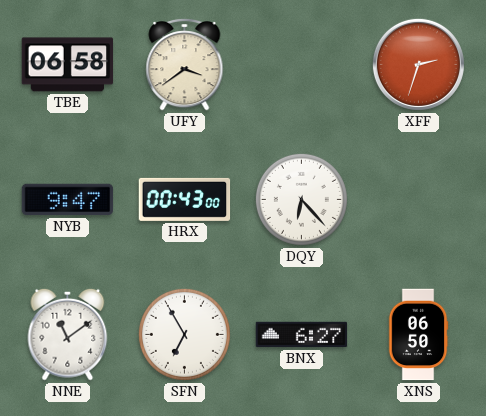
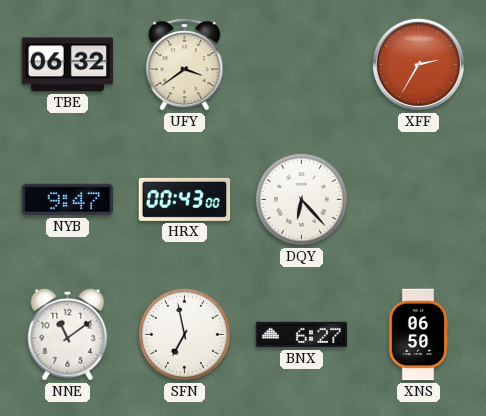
TBE: 06:58 -> 06:32
XFF: 2:33 -> 2:35
SFN: 6:55 -> 6:58
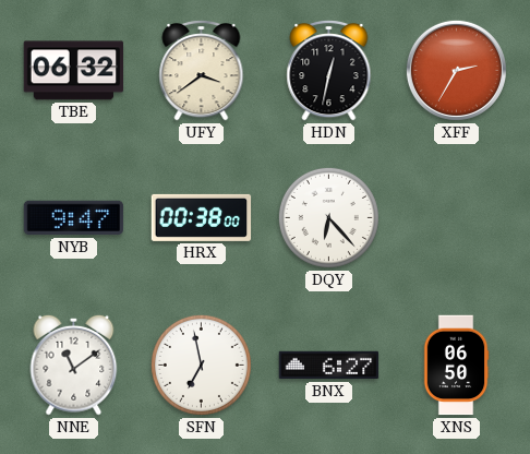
HDN: none -> 12:32
HRX: 00:43 -> 00:38
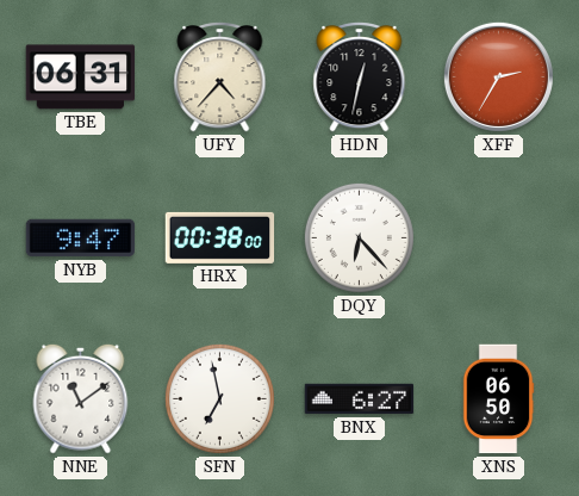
TBE: 06:32 -> 06:31
UFY: 3:39 -> 4:37
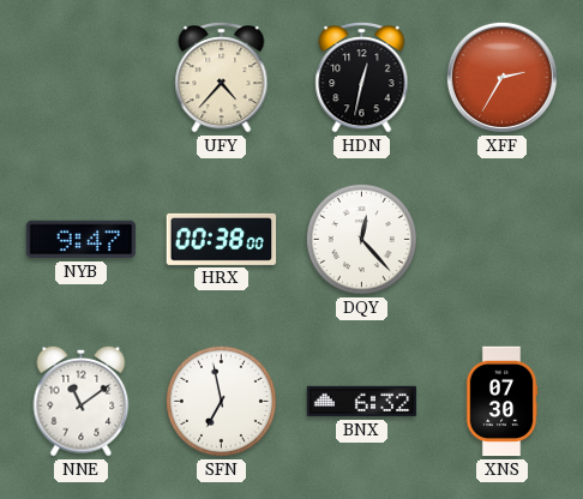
TBE: 06:31 -> none
DQY: 6:23 -> 12:23
BNX: 6:27 -> 6:32
XNS: 06:50 -> 07:30
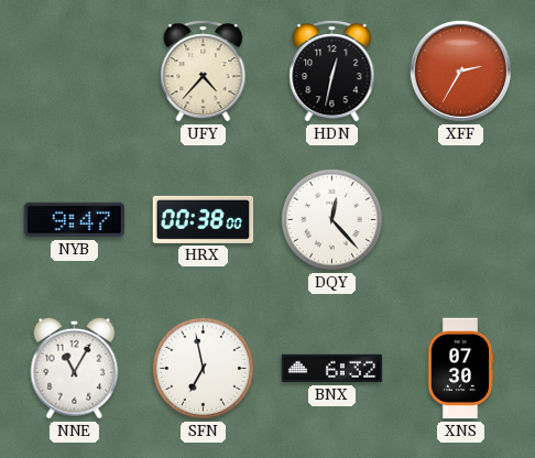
NNE: 11:09 -> 11:05
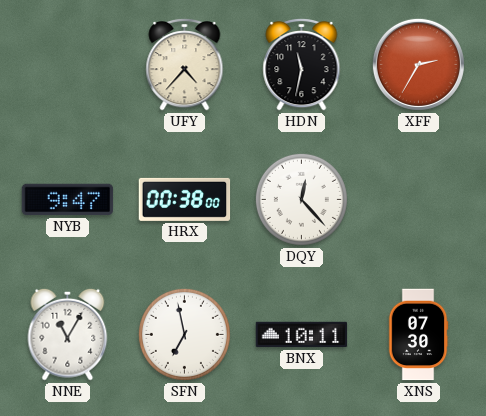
HDN: 12:32 -> 11:32
BNX: 6:32 -> 10:11
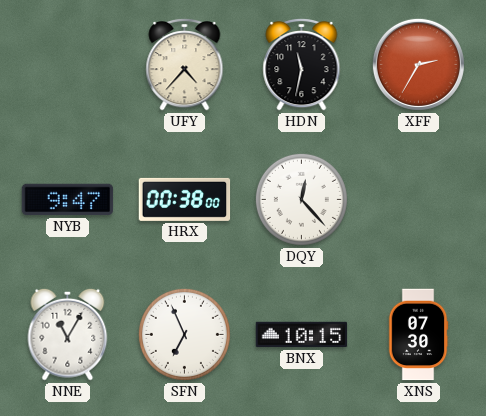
SFN: 6:58 -> 6:56
BNX: 10:11 -> 10:15
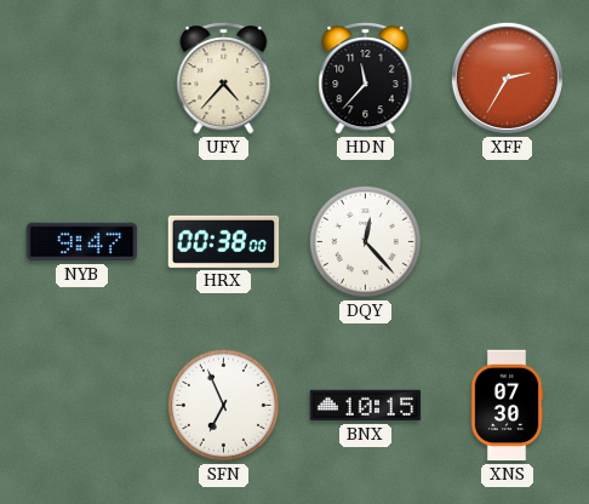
HDN: 11:32 -> 11:37
NNE: 11:05 -> none
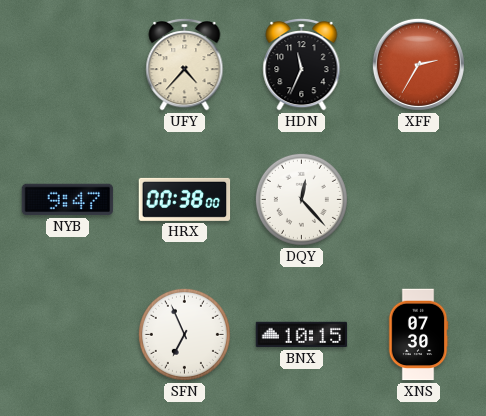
HDN: 11:37 -> 11:34
